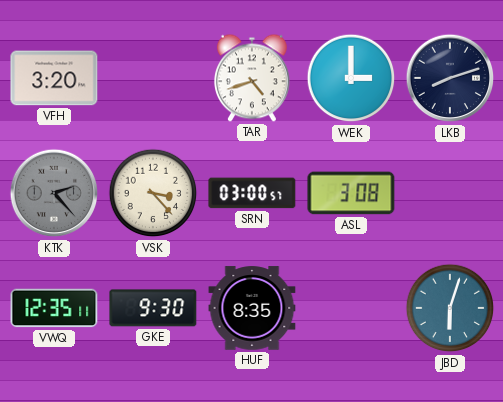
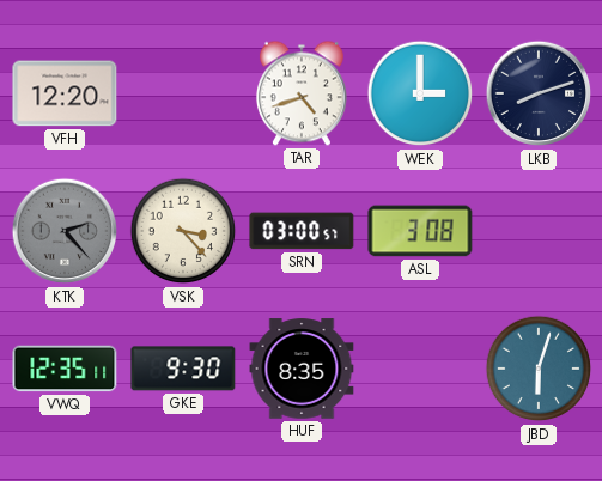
VFH: 3:20 -> 12:20
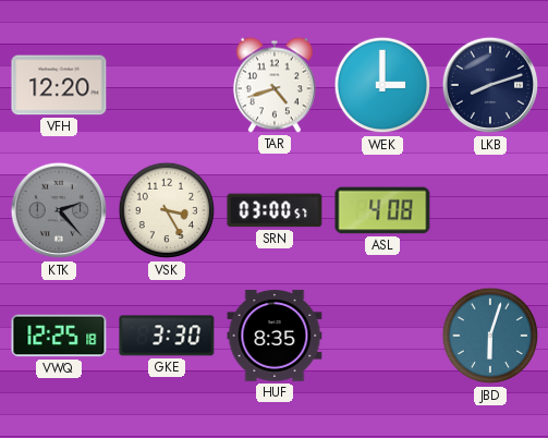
VSK: 3:23 -> 3:25
ASL: 3:08 -> 4:08
VWQ: 12:35 -> 12:25
GKE: 9:30 -> 3:30
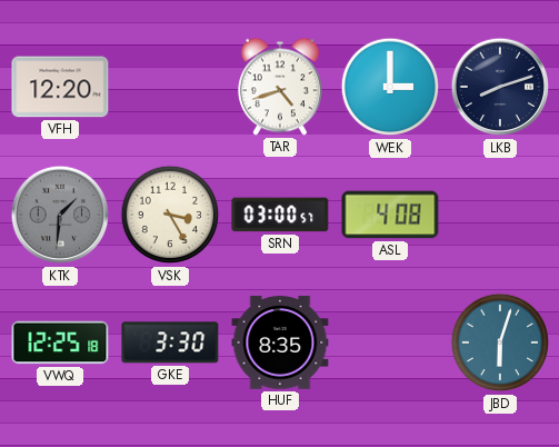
KTK: 2:23 -> 1:31
